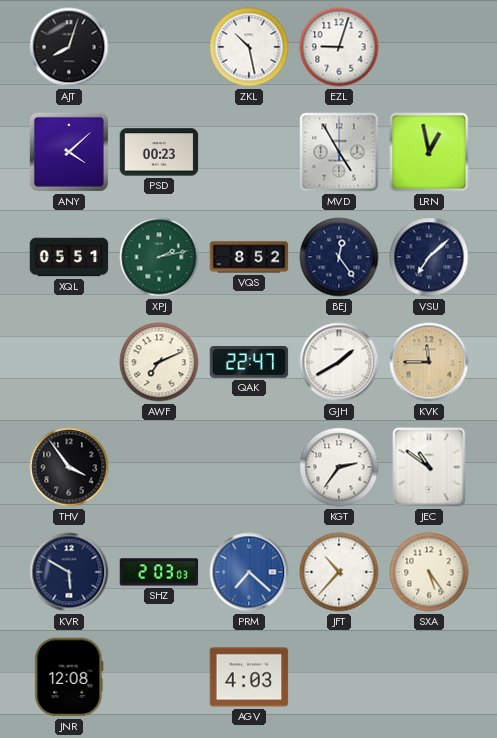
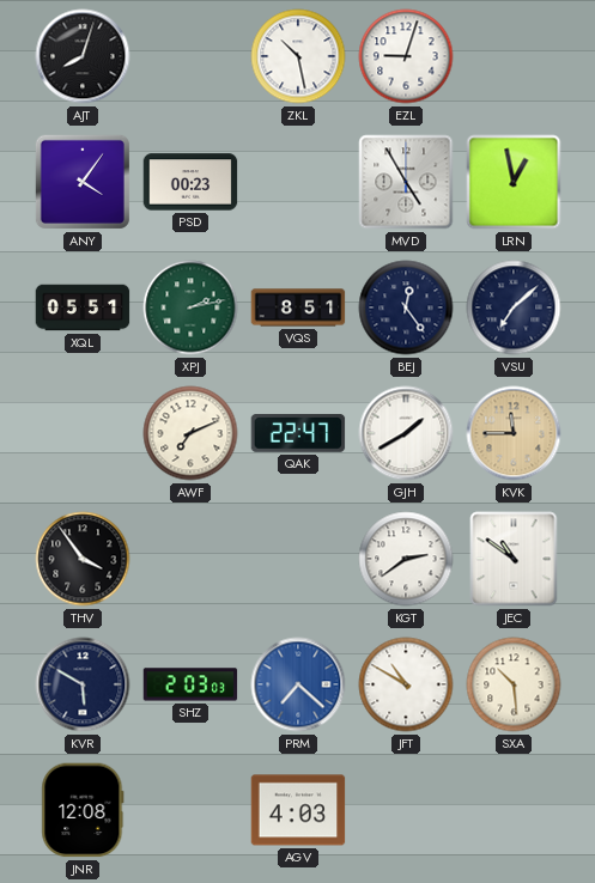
ANY: 4:08 -> 4:06
VQS: 8:52 -> 8:51
KGT: 2:36 -> 2:39
JFT: 10:37 -> 10:50
SXA: 5:24 -> 10:29
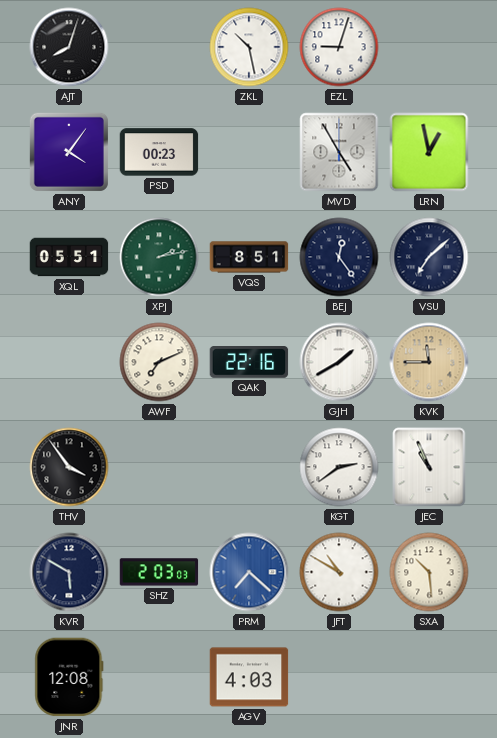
QAK: 22:47 -> 22:16
JEC: 10:51 -> 10:56
